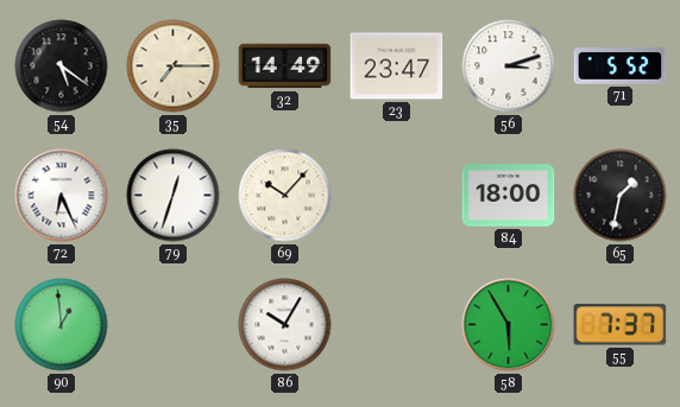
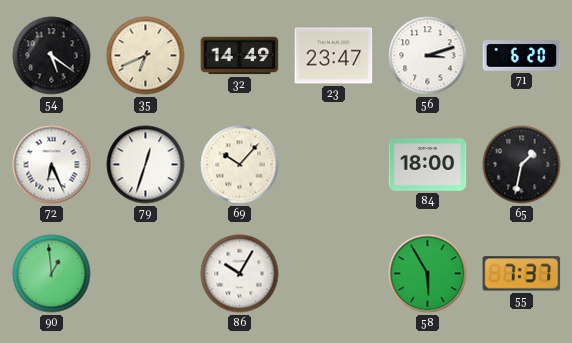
35: 7:15 -> 6:41
71: 5:52 -> 6:20
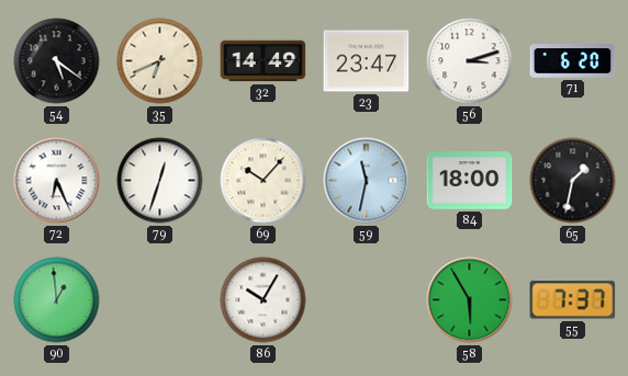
59: none -> 11:32
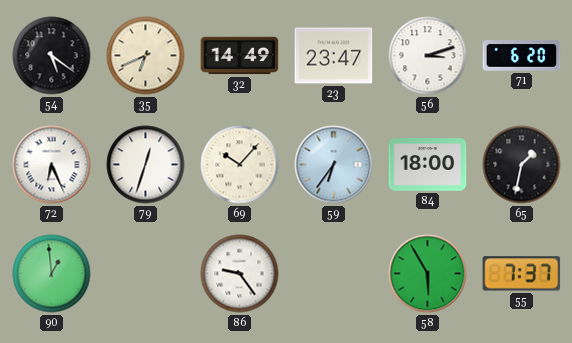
59: 11:32 -> 6:36
86: 10:05 -> 9:24
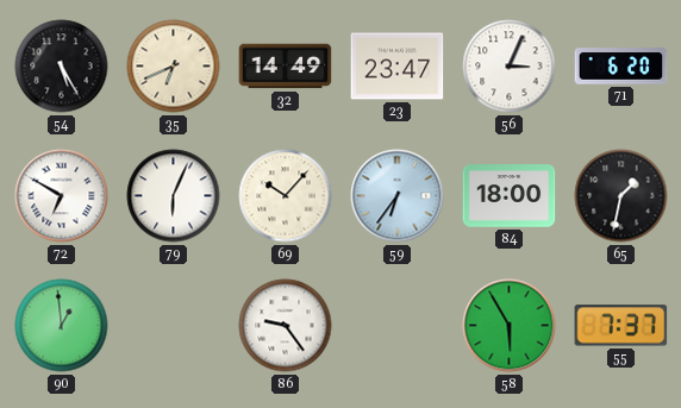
54: 5:21 -> 5:25
56: 3:12 -> 3:04
72: 6:26 -> 6:50
79: 12:33 -> 6:04
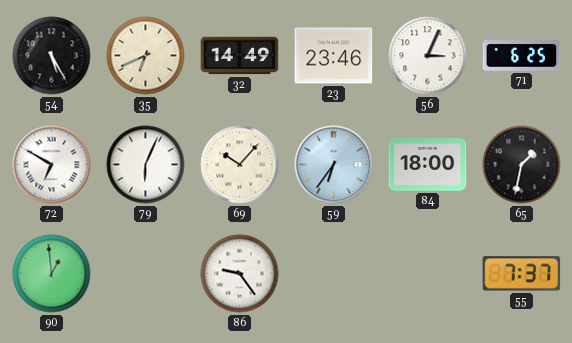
23: 23:47 -> 23:46
71: 6:20 -> 6:25
58: 5:55 -> none
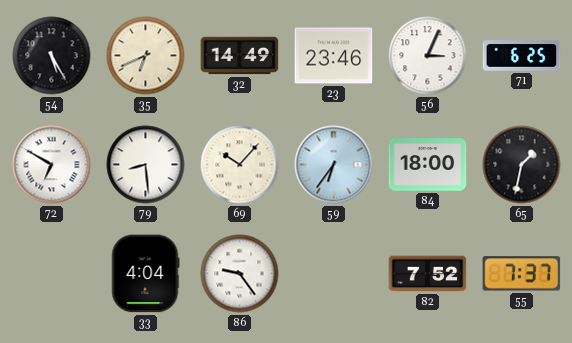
79: 6:04 -> 8:29
90: 12:59 -> none
33: none -> 4:04
82: none -> 7:52
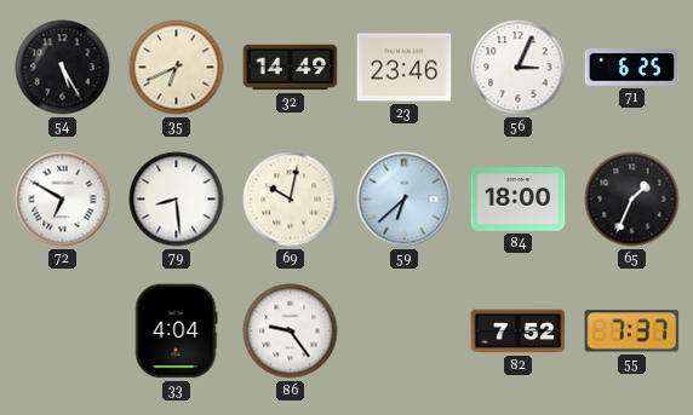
69: 10:07 -> 10:02
59: 6:36 -> 6:38
65: 1:32 -> 1:34
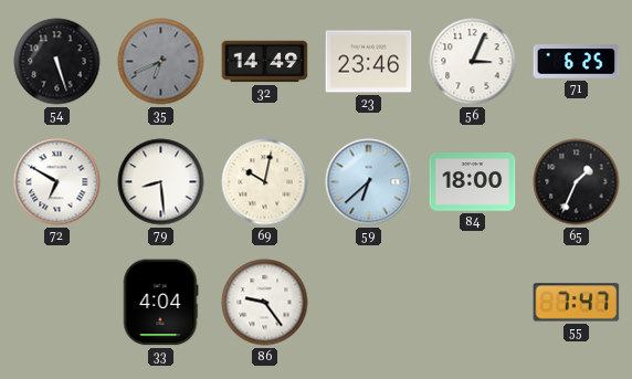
54: 5:25 -> 5:27
35 dial: cream -> grey
82: 7:52 -> none
55: 7:37 -> 7:47
